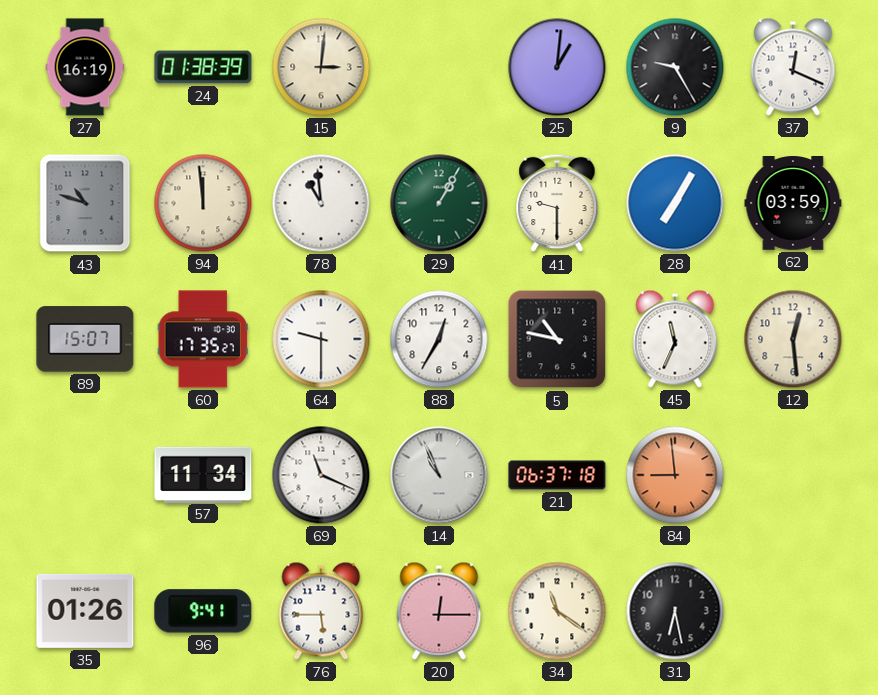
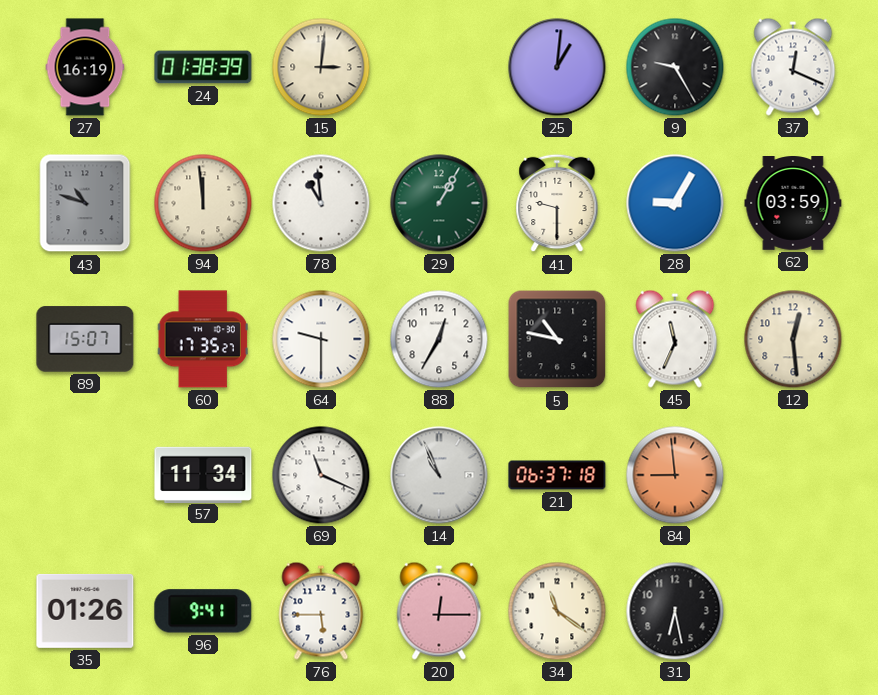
28: 7:05 -> 9:05
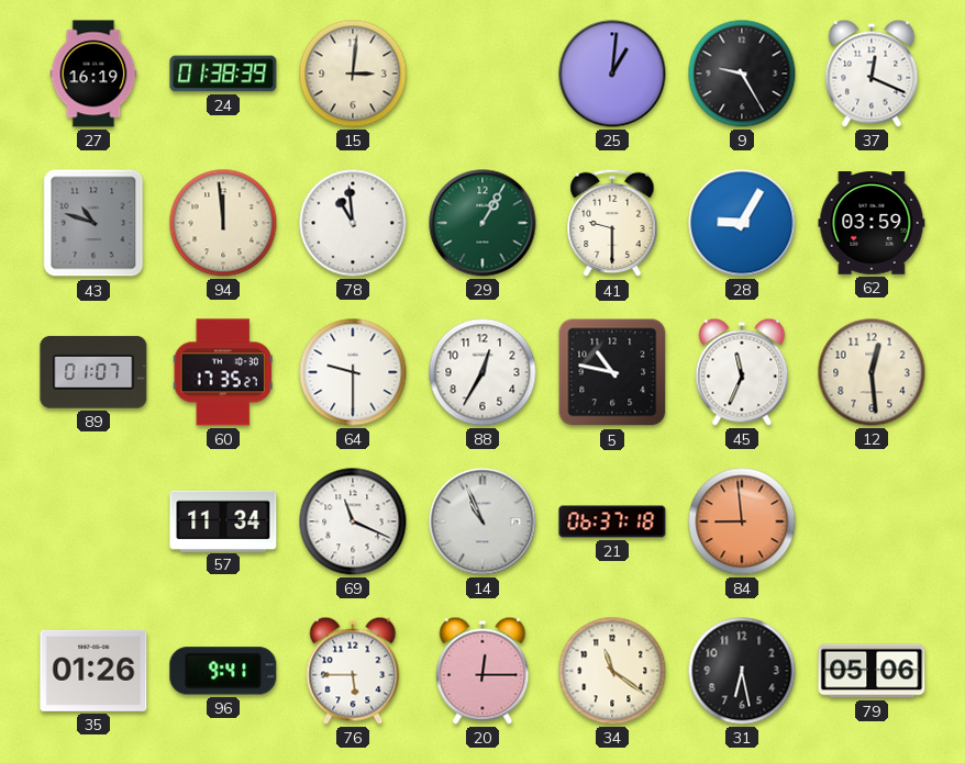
89: 15:07 -> 01:07
79: none -> 05:06
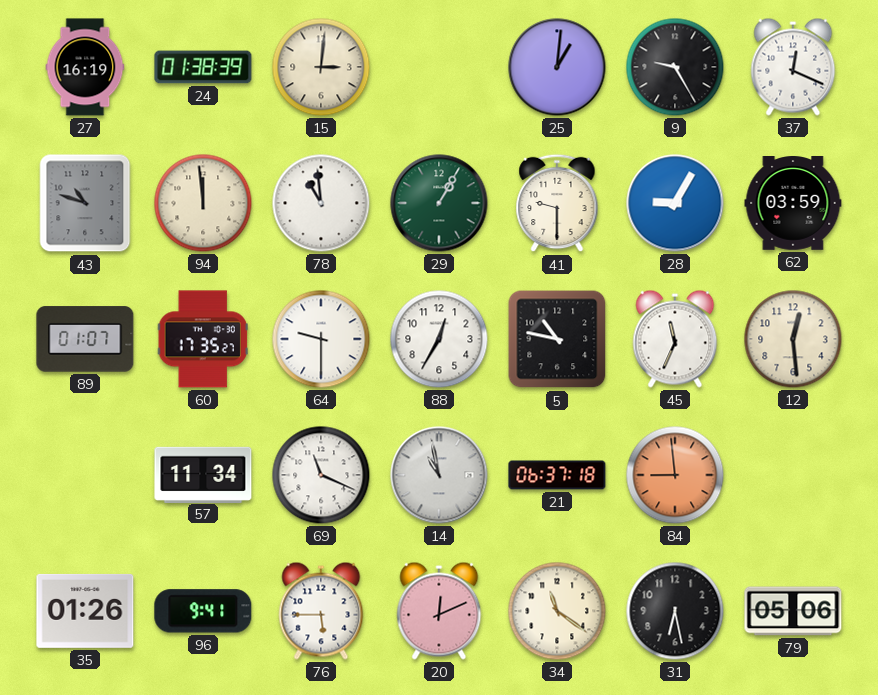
14: 10:56 -> 10:58
20: 12:15 -> 12:11
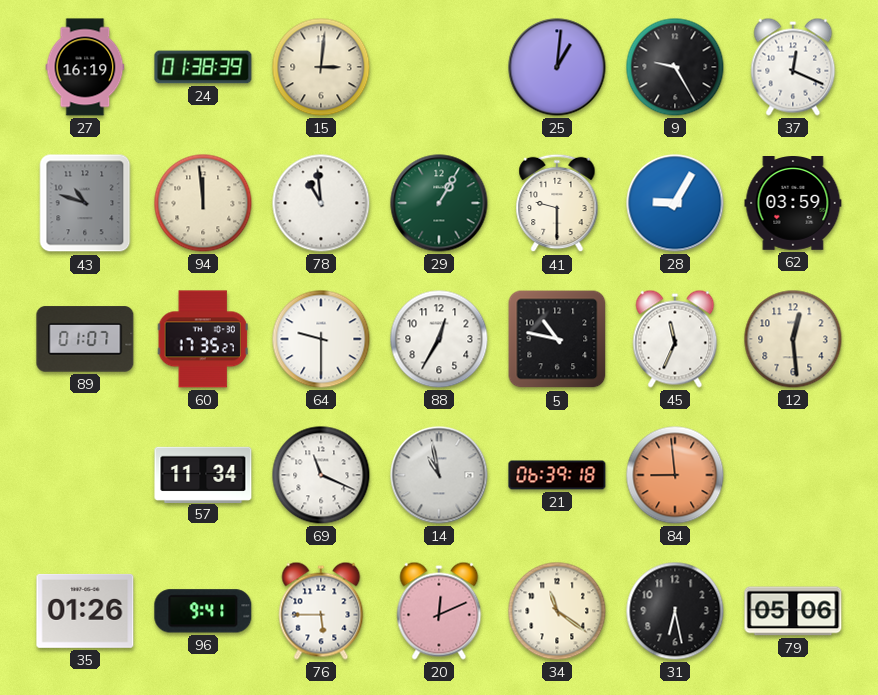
21: 06:37 -> 06:39
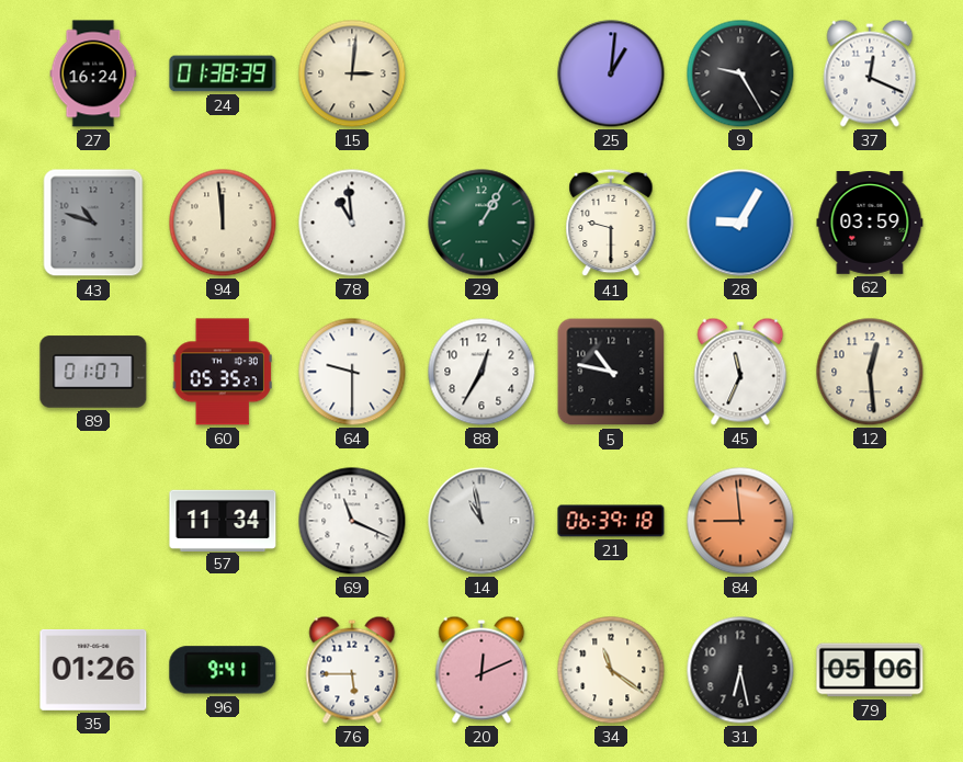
27: 16:19 -> 16:24
60: 17:35 -> 05:35
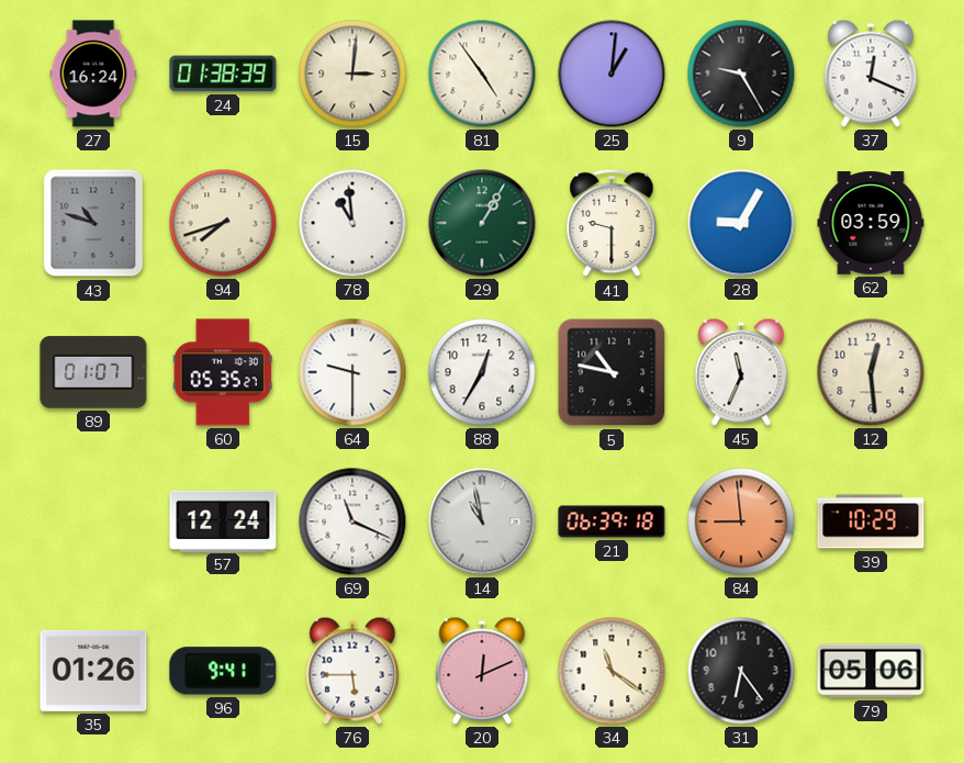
81: none -> 4:54
94: 11:59 -> 7:42
57: 11:34 -> 12:24
39: none -> 10:29
31: 6:28 -> 6:24
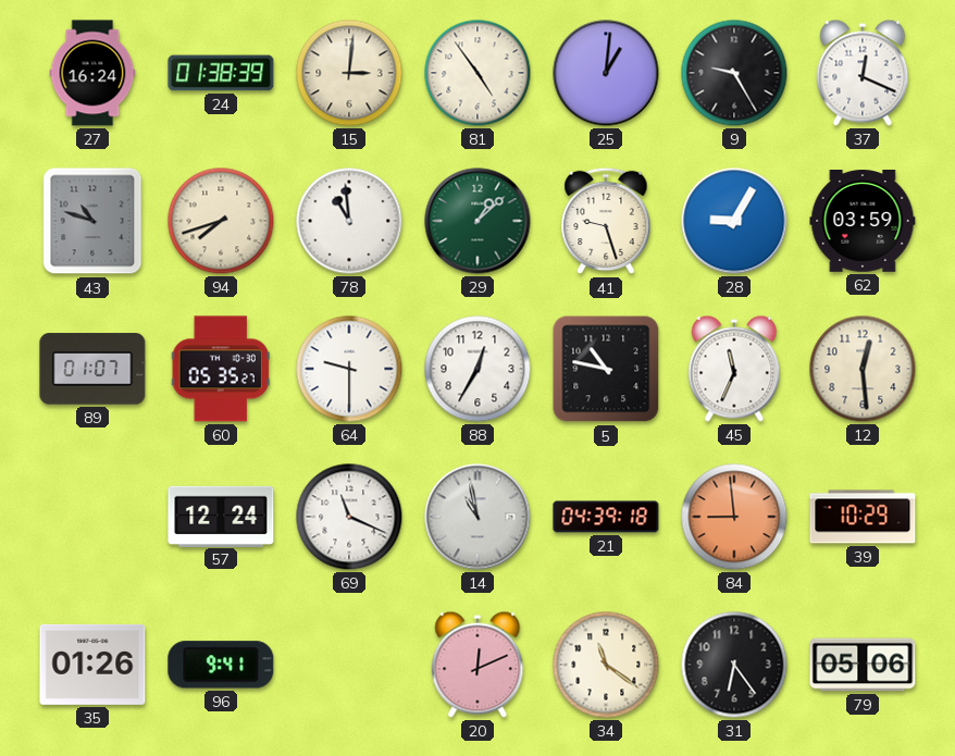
29: 1:05 -> 1:08
41: 9:30 -> 9:27
21: 06:39 -> 04:39
76: 5:45 -> none
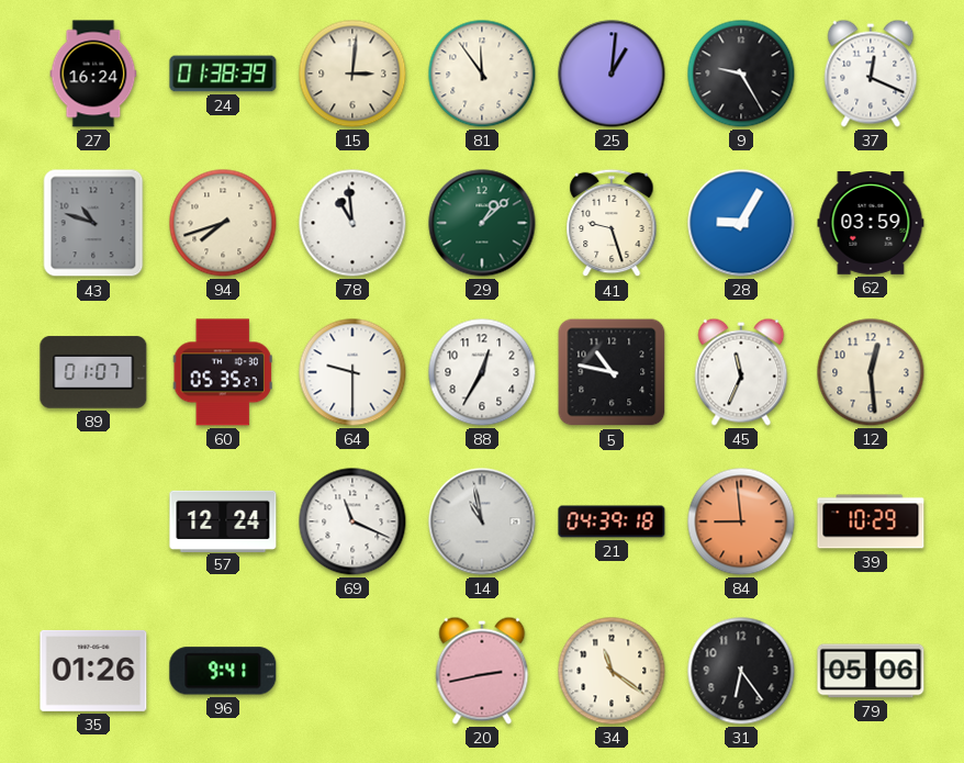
81: 4:54 -> 11:54
20: 12:11 -> 2:43
